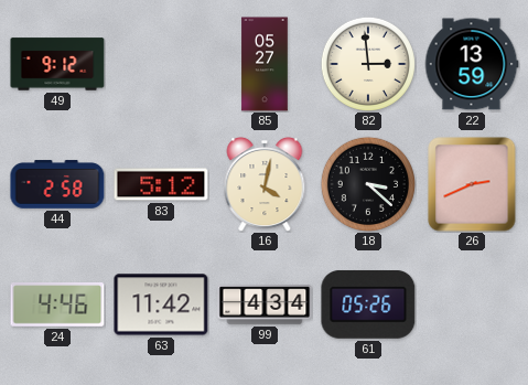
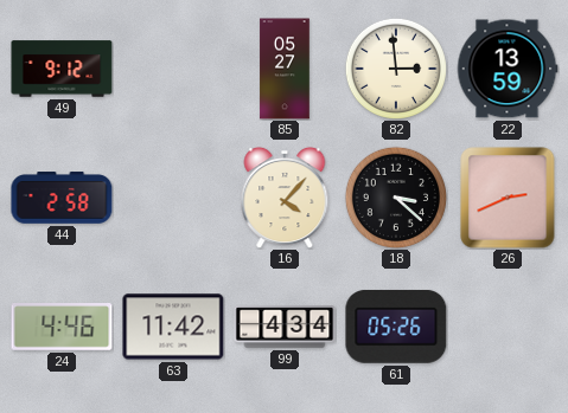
83: 5:12 -> none
16: 4:02 -> 4:07
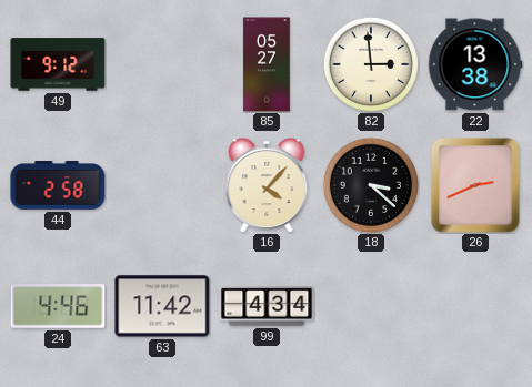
22: 13:59 -> 13:38
61: 05:26 -> none
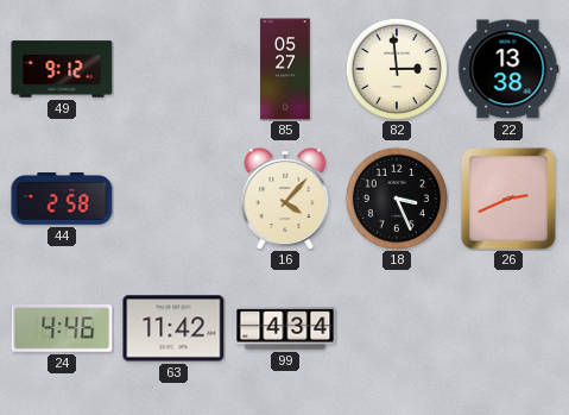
18: 3:22 -> 3:26
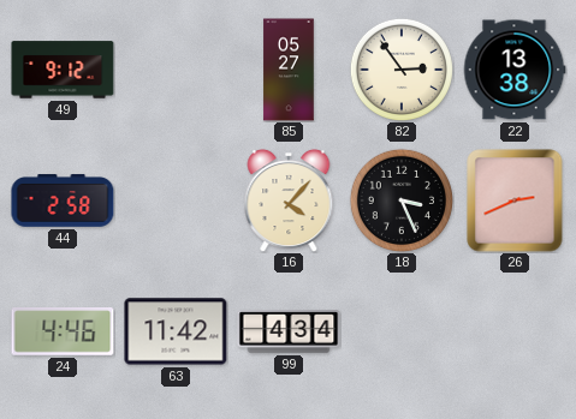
82: 2:59 -> 2:54
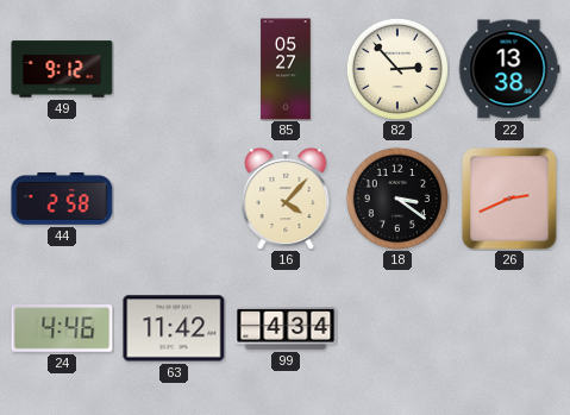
82: 2:54 -> 2:53
18: 3:26 -> 3:21
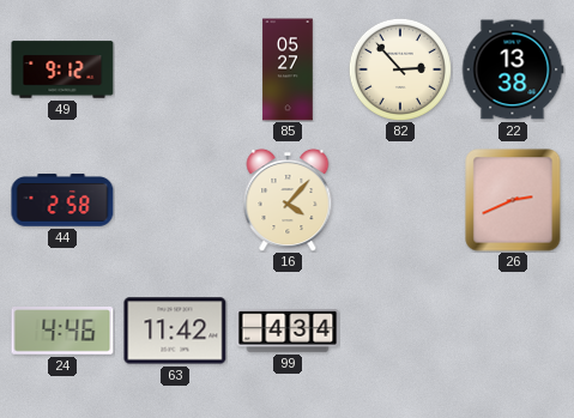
18: 3:21 -> none
